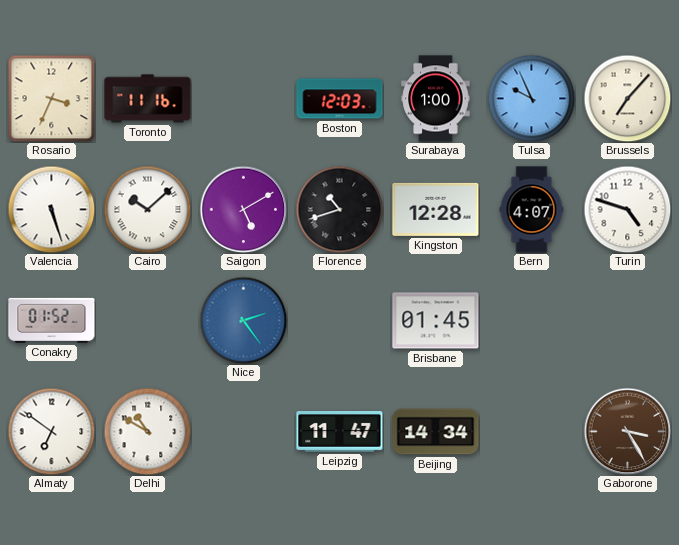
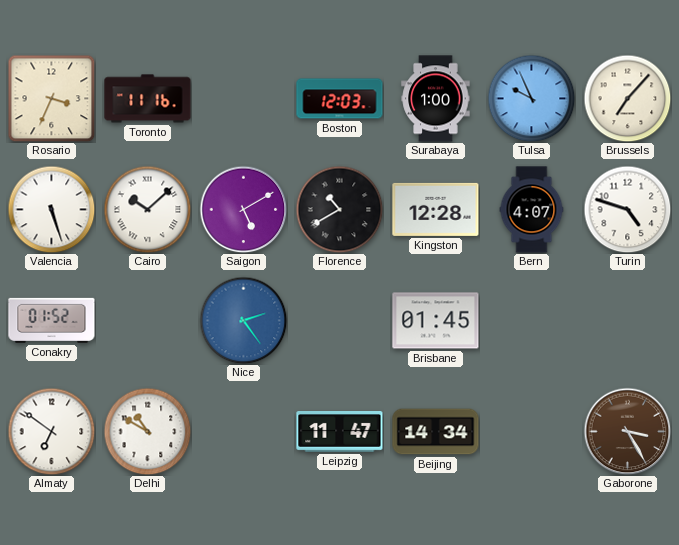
Florence: 10:42 -> 10:40
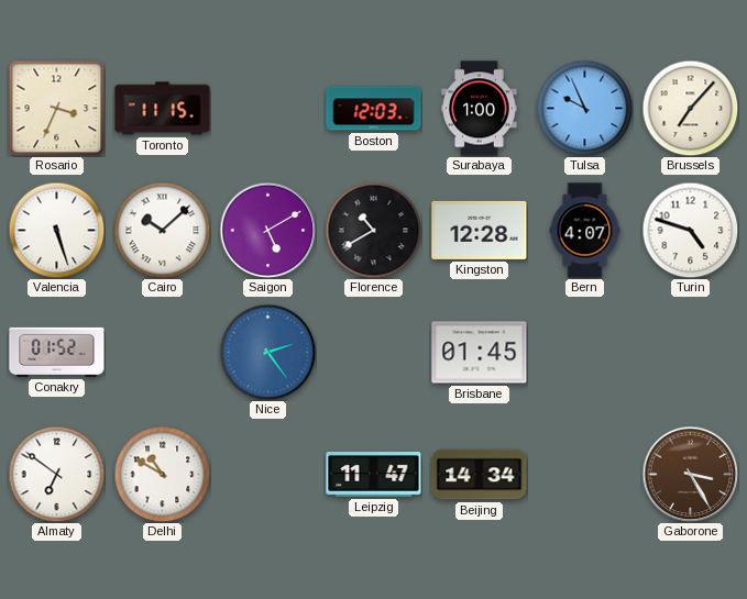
Toronto: 11:16 -> 11:15
